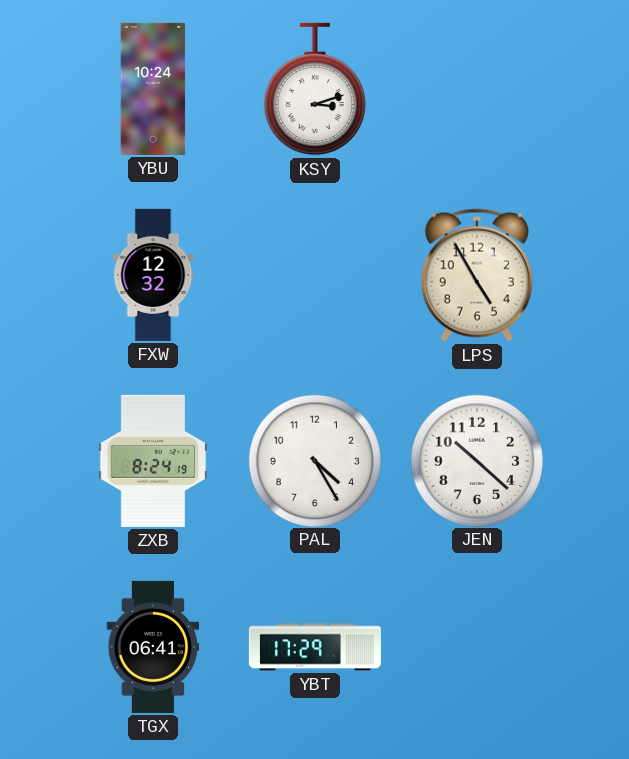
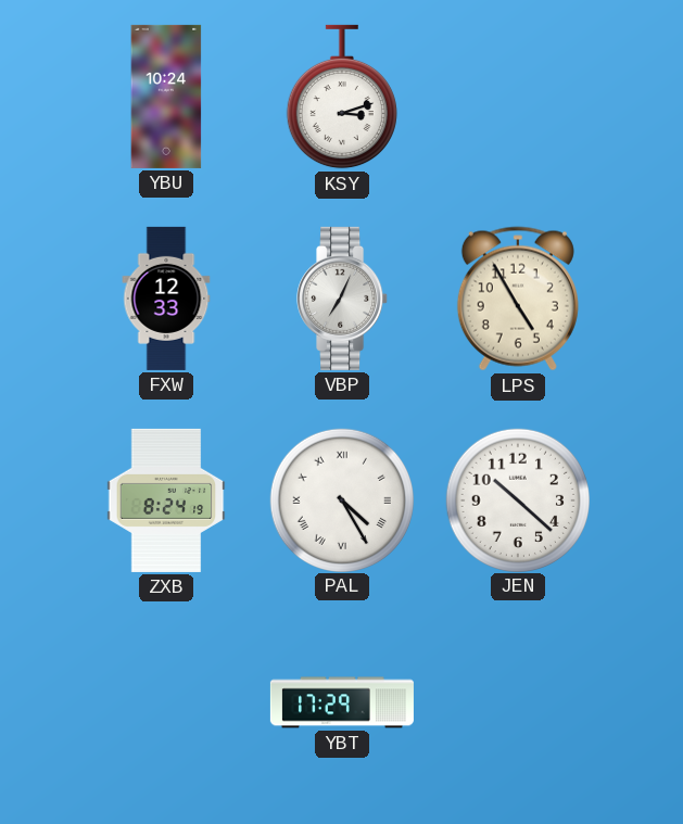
FXW: 12:32 -> 12:33
VBP: none -> 7:04
PAL numerals: Arabic -> Roman
TGX: 06:41 -> none
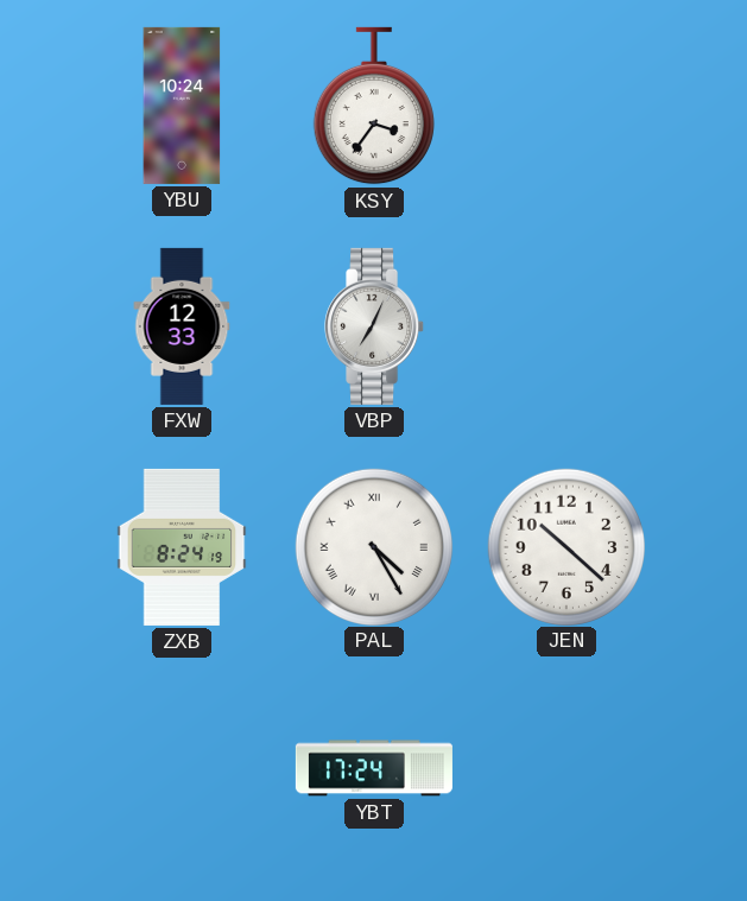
KSY: 3:12 -> 3:36
LPS: 4:55 -> none
YBT: 17:29 -> 17:24
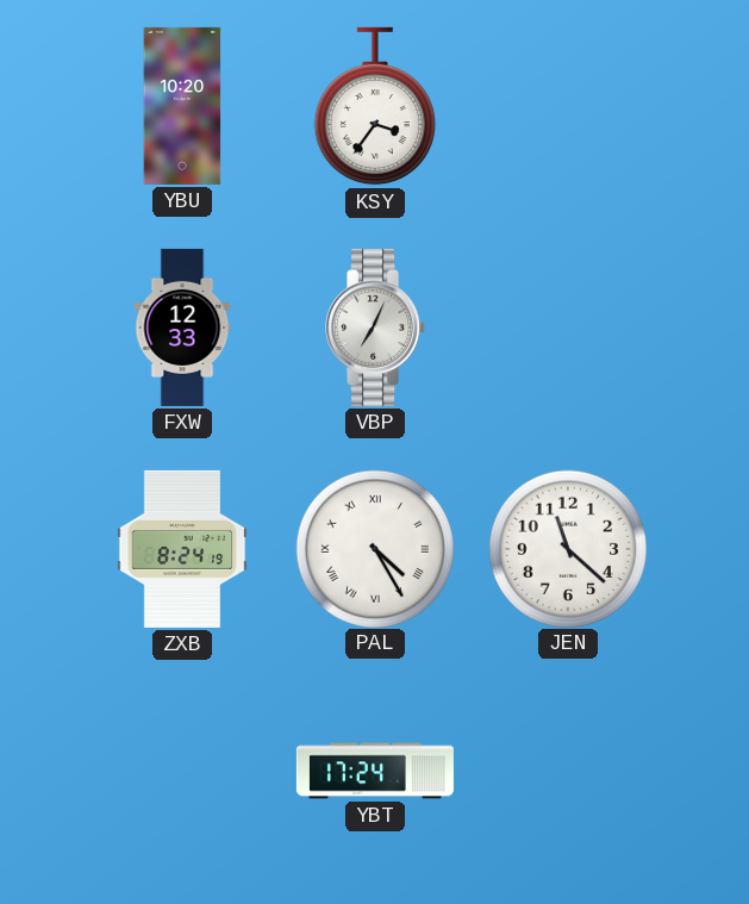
YBU: 10:24 -> 10:20
JEN: 10:22 -> 11:22
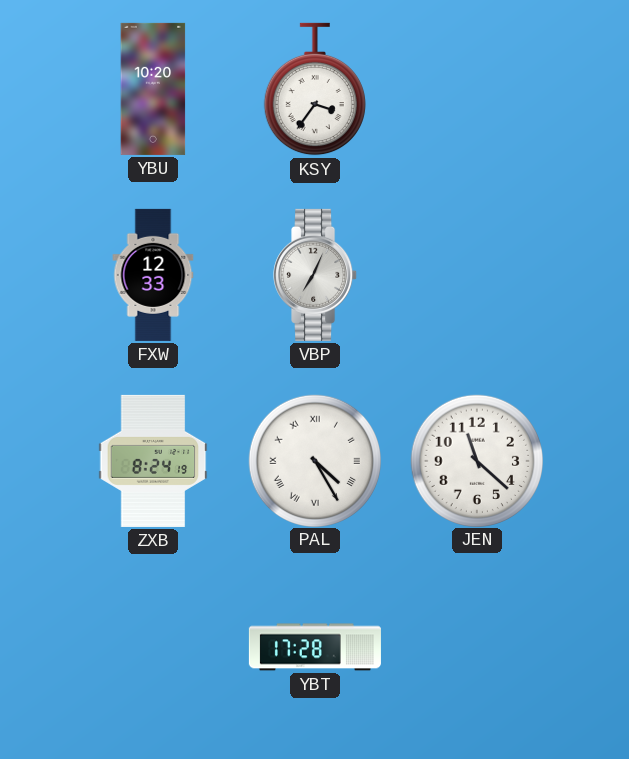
YBT: 17:24 -> 17:28
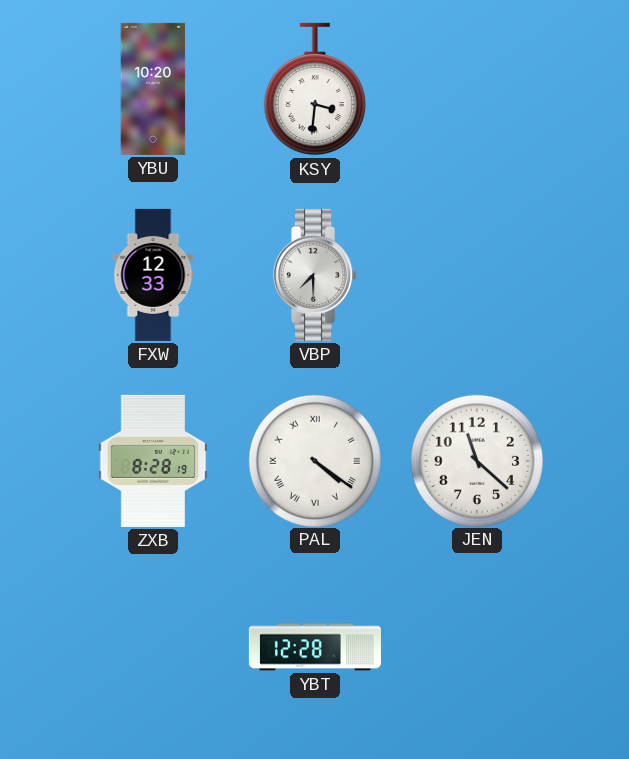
KSY: 3:36 -> 3:31
VBP: 7:04 -> 7:30
ZXB: 8:24 -> 8:28
PAL: 4:25 -> 4:21
YBT: 17:28 -> 12:28
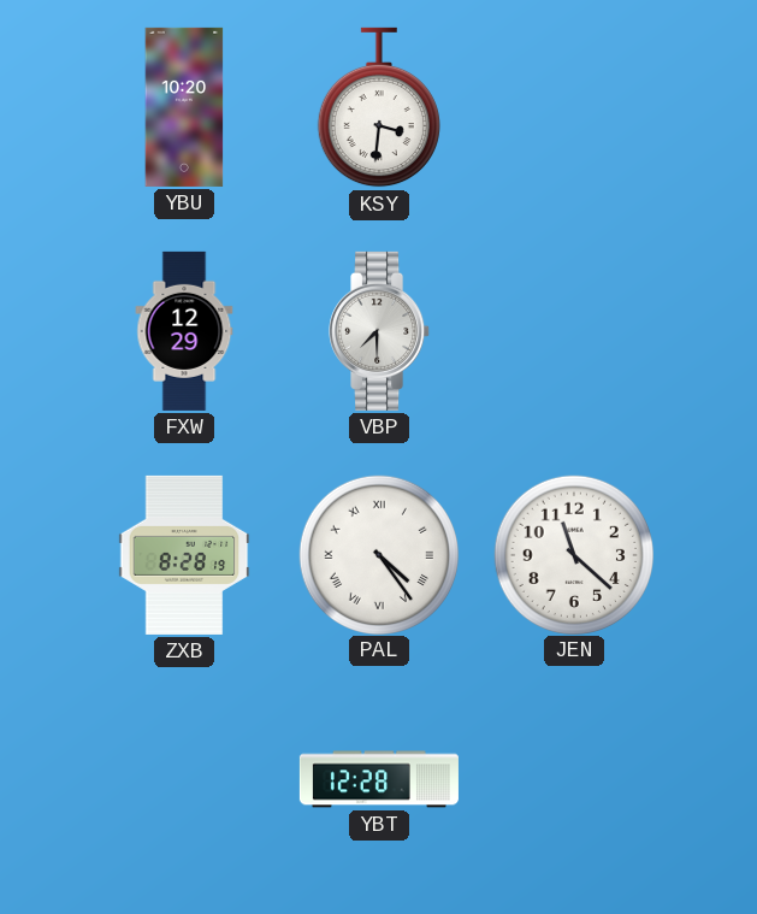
FXW: 12:33 -> 12:29
PAL: 4:21 -> 4:24
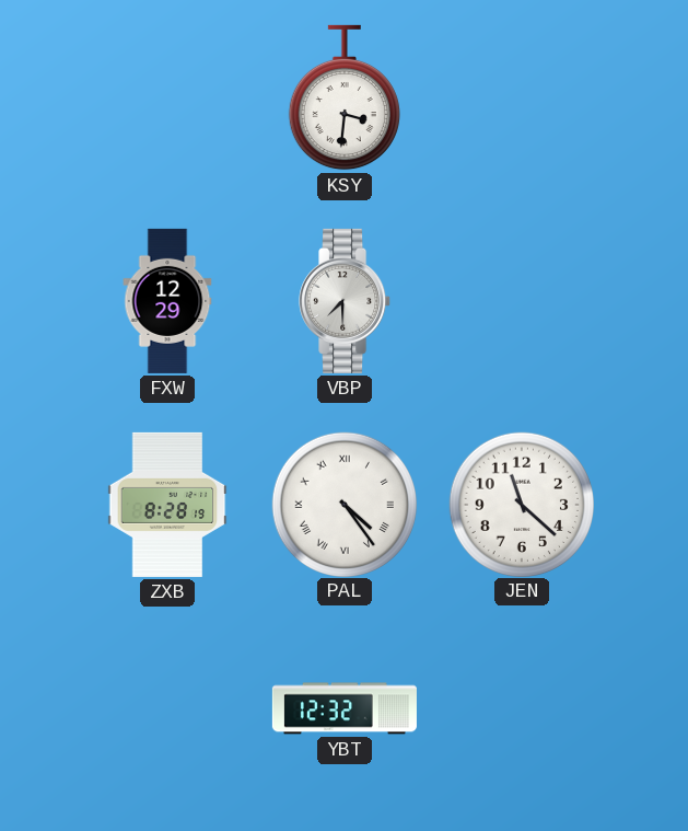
YBU: 10:20 -> none
YBT: 12:28 -> 12:32
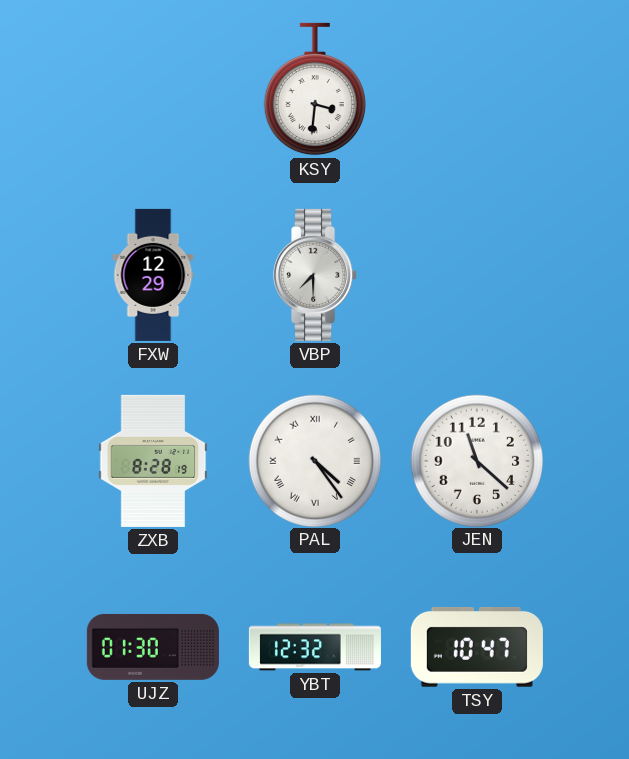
UJZ: none -> 01:30
TSY: none -> 10:47
